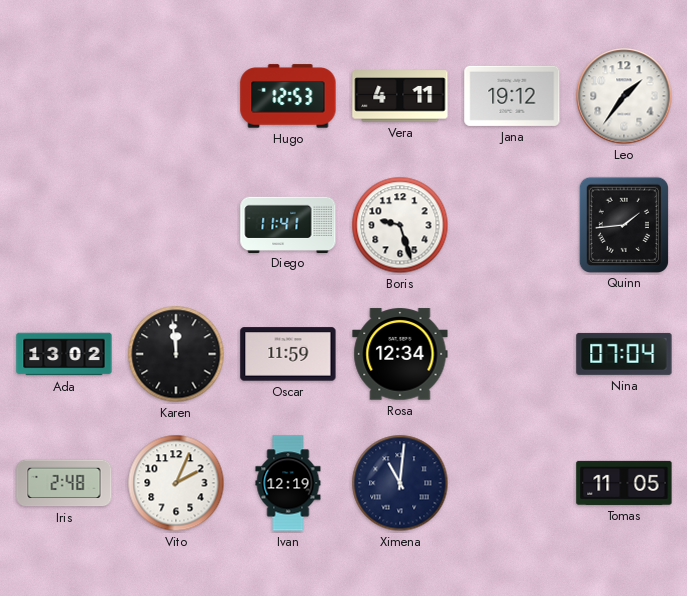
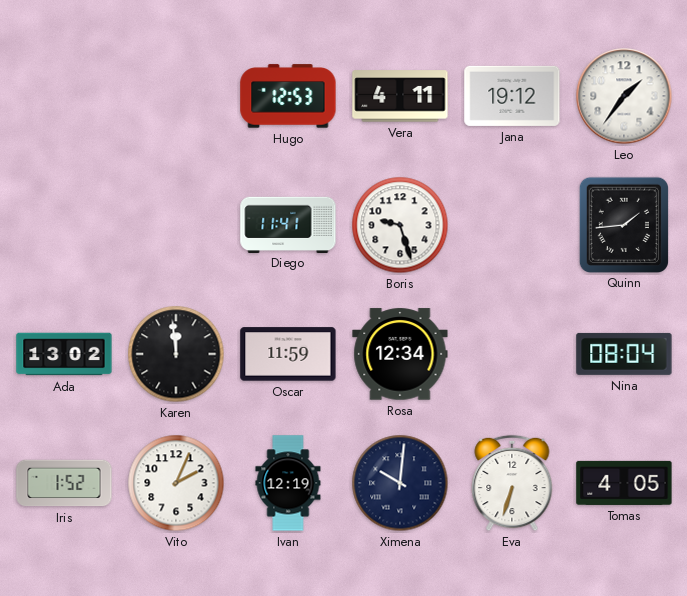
Nina: 07:04 -> 08:04
Iris: 2:48 -> 1:52
Ximena: 11:01 -> 10:01
Eva: none -> 6:33
Tomas: 11:05 -> 4:05
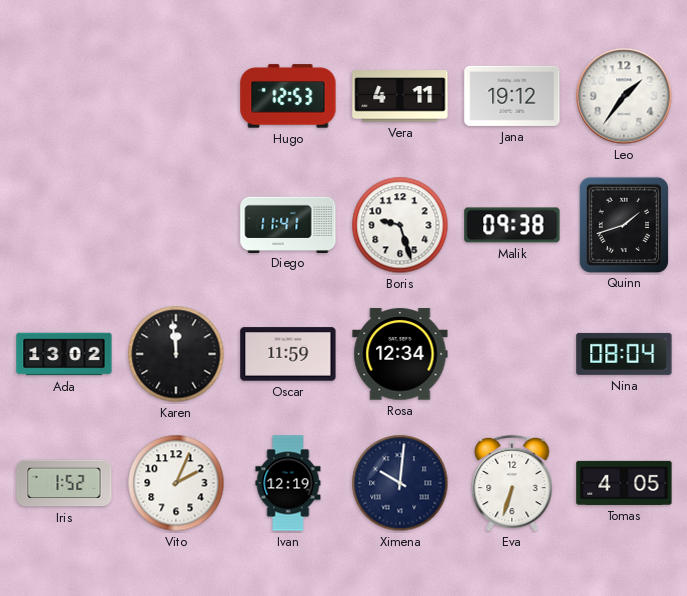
Malik: none -> 09:38
Quinn: 1:44 -> 1:42
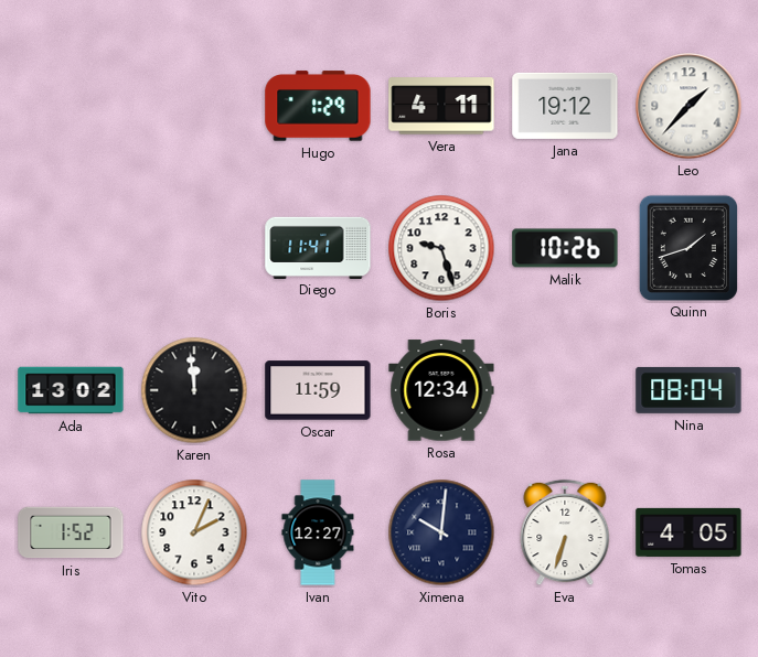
Hugo: 12:53 -> 1:29
Leo: 1:36 -> 1:37
Malik: 09:38 -> 10:26
Ivan: 12:19 -> 12:27
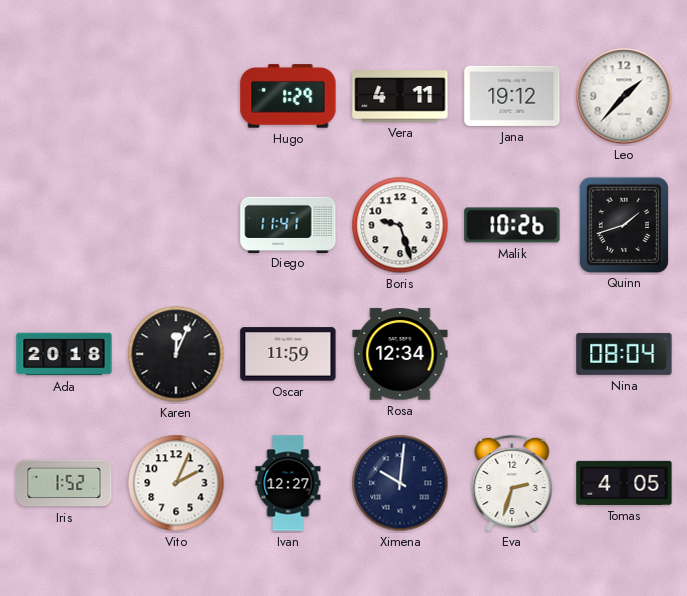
Ada: 13:02 -> 20:18
Karen: 11:59 -> 12:04
Eva: 6:33 -> 2:33
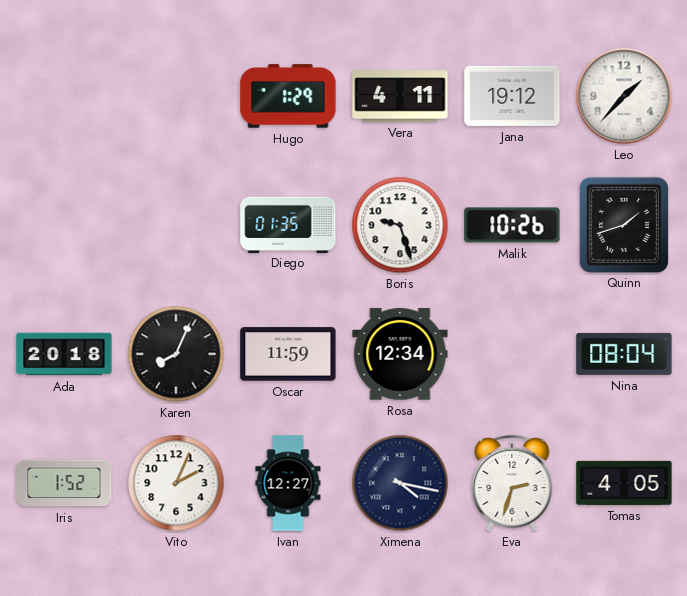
Diego: 11:41 -> 01:35
Karen: 12:04 -> 8:04
Ximena: 10:01 -> 4:17
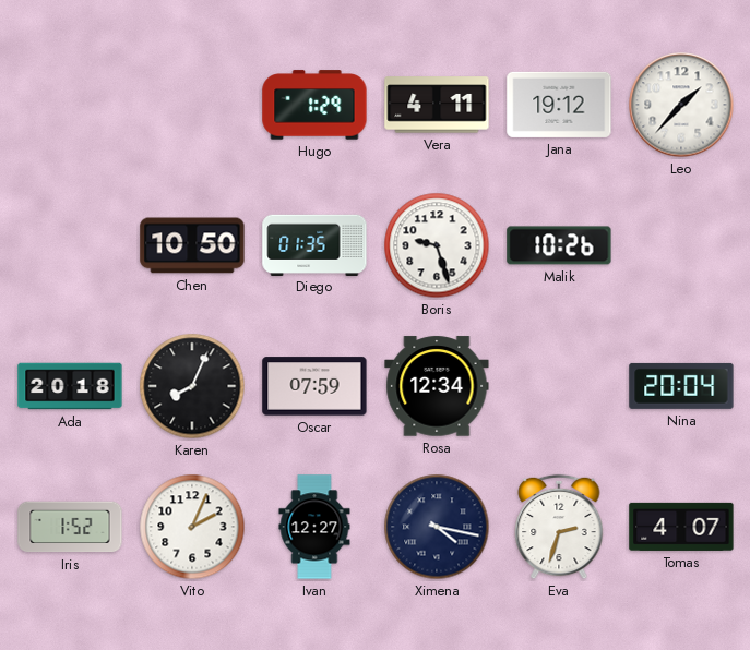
Chen: none -> 10:50
Quinn: 1:42 -> none
Oscar: 11:59 -> 07:59
Nina: 08:04 -> 20:04
Tomas: 4:05 -> 4:07
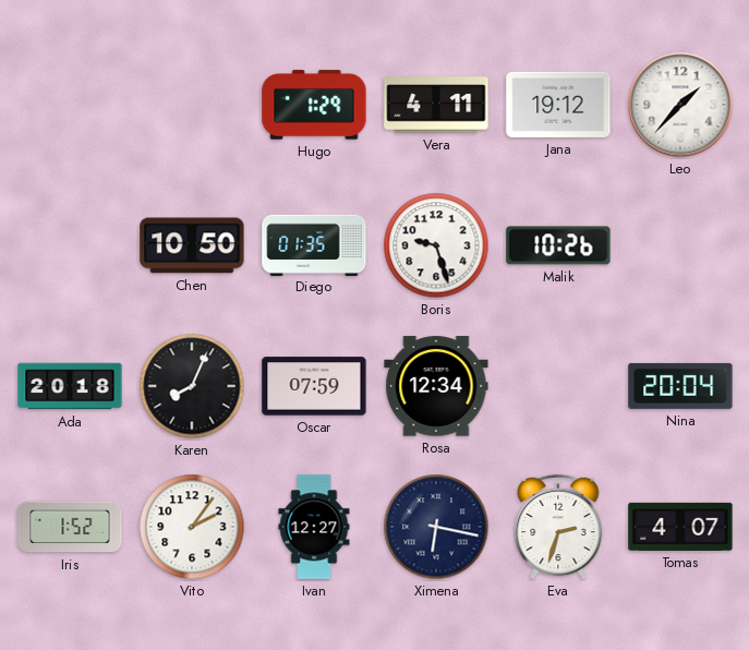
Vito: 2:04 -> 2:06
Ximena: 4:17 -> 6:17
